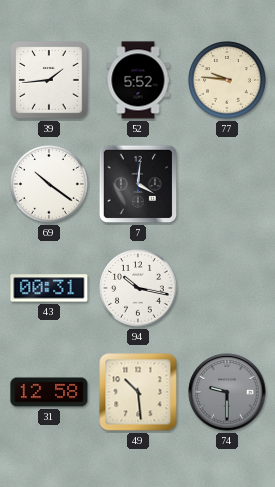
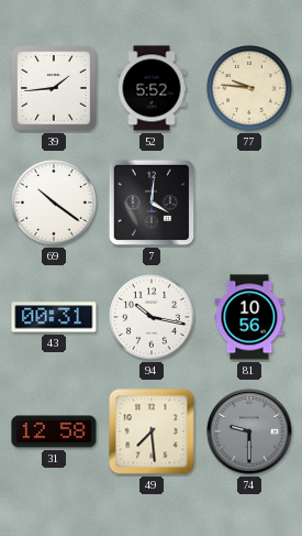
81: none -> 10:56
49: 10:29 -> 7:29
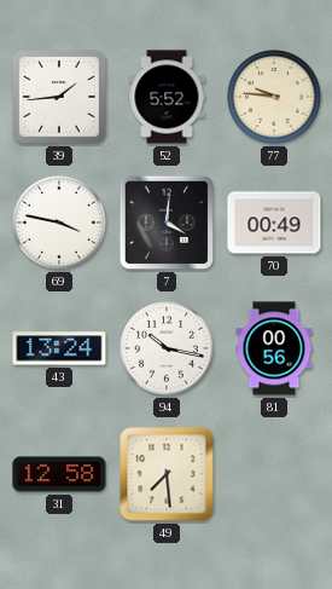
69: 10:21 -> 3:47
70: none -> 00:49
43: 00:31 -> 13:24
81: 10:56 -> 00:56
74: 9:30 -> none
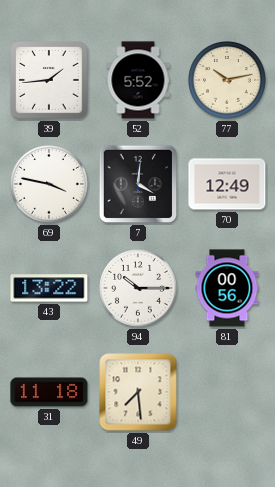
77: 9:46 -> 10:13
70: 00:49 -> 12:49
43: 13:24 -> 13:22
94: 10:17 -> 10:15
31: 12:58 -> 11:18
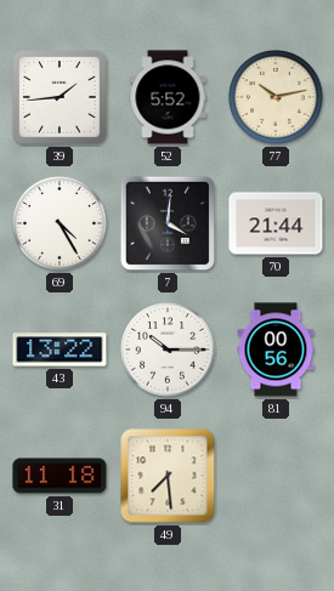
69: 3:47 -> 4:25
70: 12:49 -> 21:44
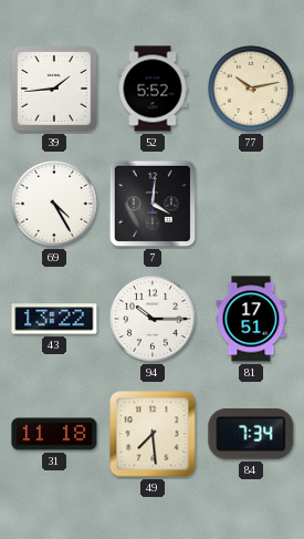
70: 21:44 -> none
81: 00:56 -> 17:51
84: none -> 7:34
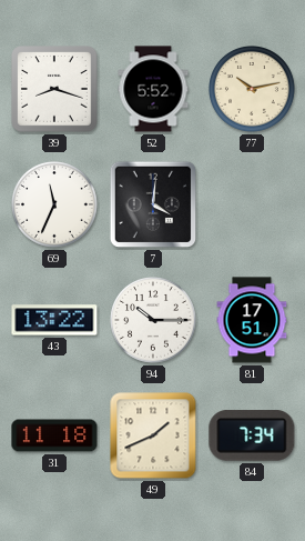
39: 1:44 -> 8:18
69: 4:25 -> 11:34
49: 7:29 -> 1:41
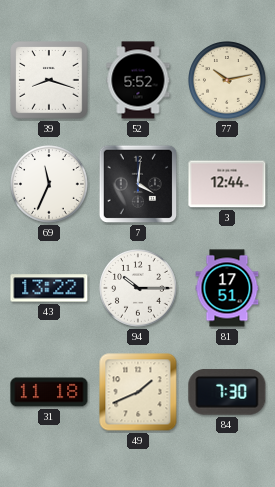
3: none -> 12:44
84: 7:34 -> 7:30
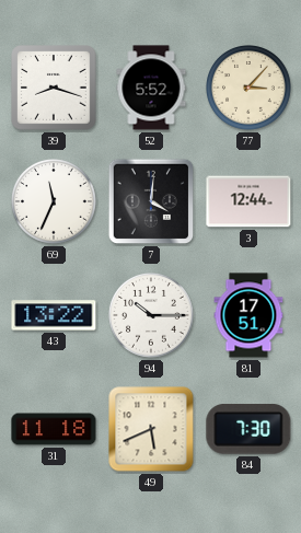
77: 10:13 -> 3:07
49: 1:41 -> 5:41
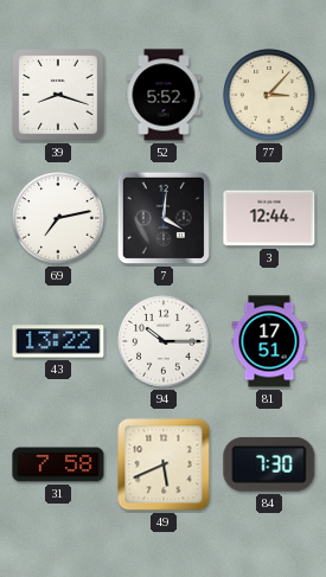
69: 11:34 -> 7:13
31: 11:18 -> 7:58
